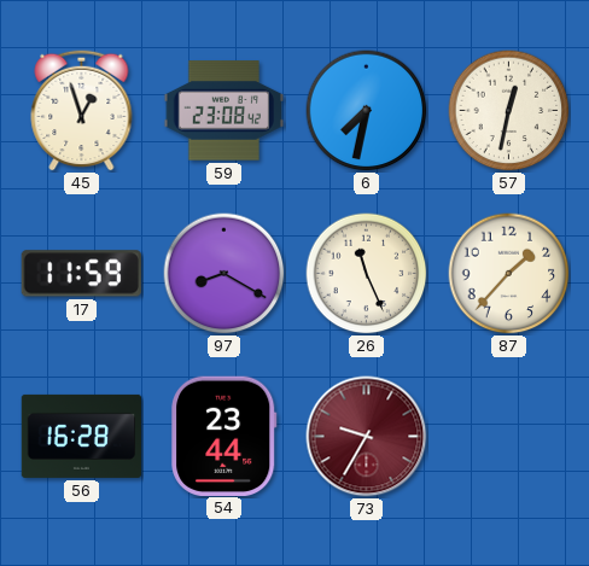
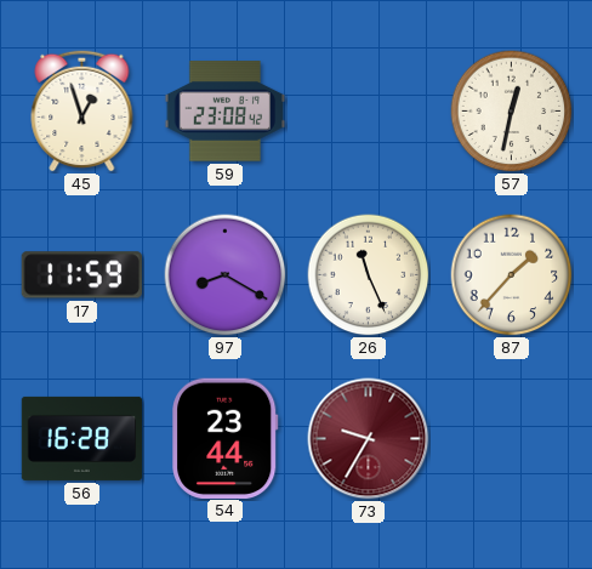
6: 7:32 -> none
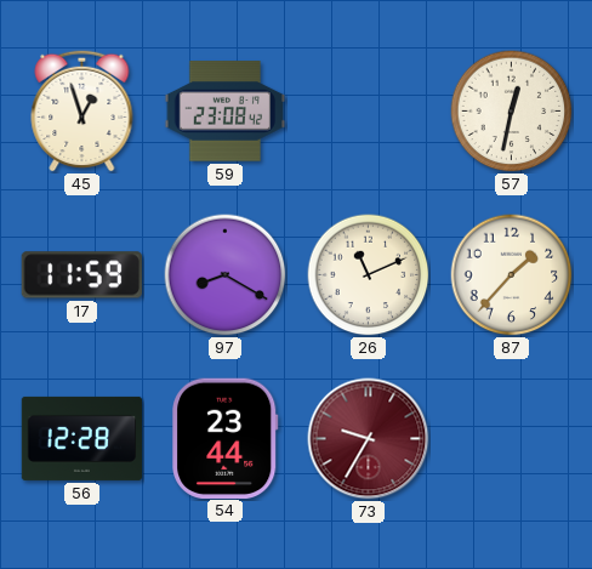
26: 11:26 -> 11:11
56: 16:28 -> 12:28
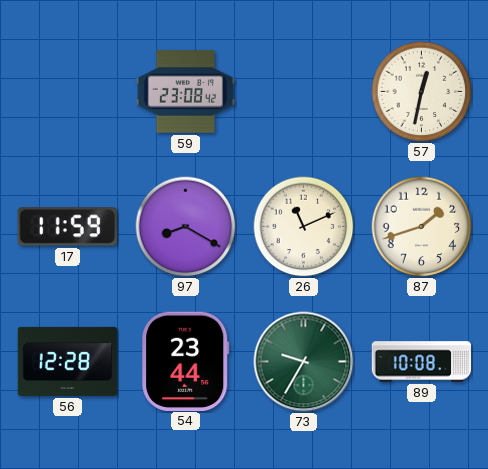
45: 12:57 -> none
87: 1:37 -> 1:42
73 dial: burgundy -> green
89: none -> 10:08
